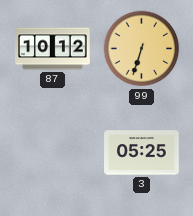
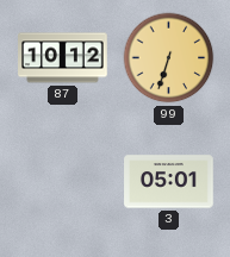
3: 05:25 -> 05:01
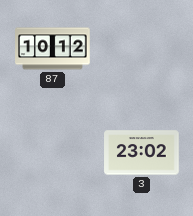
99: 6:33 -> none
3: 05:01 -> 23:02
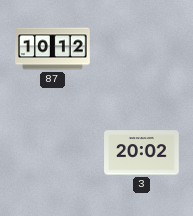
3: 23:02 -> 20:02
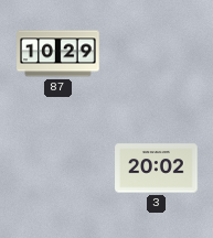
87: 10:12 -> 10:29
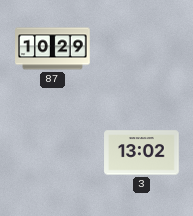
3: 20:02 -> 13:02
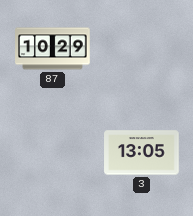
3: 13:02 -> 13:05
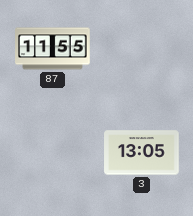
87: 10:29 -> 11:55
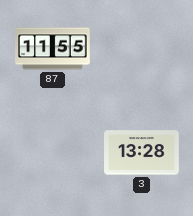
3: 13:05 -> 13:28
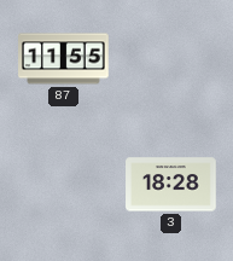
3: 13:28 -> 18:28
